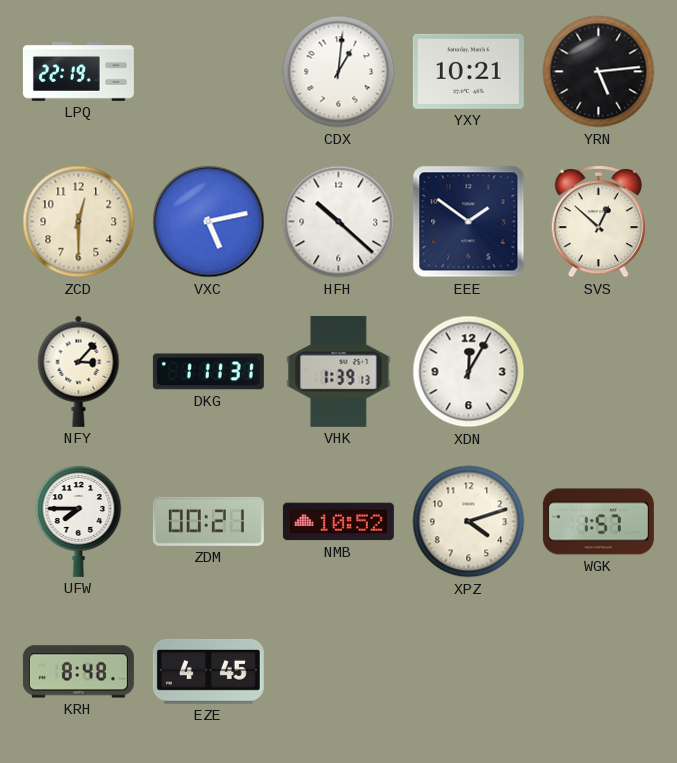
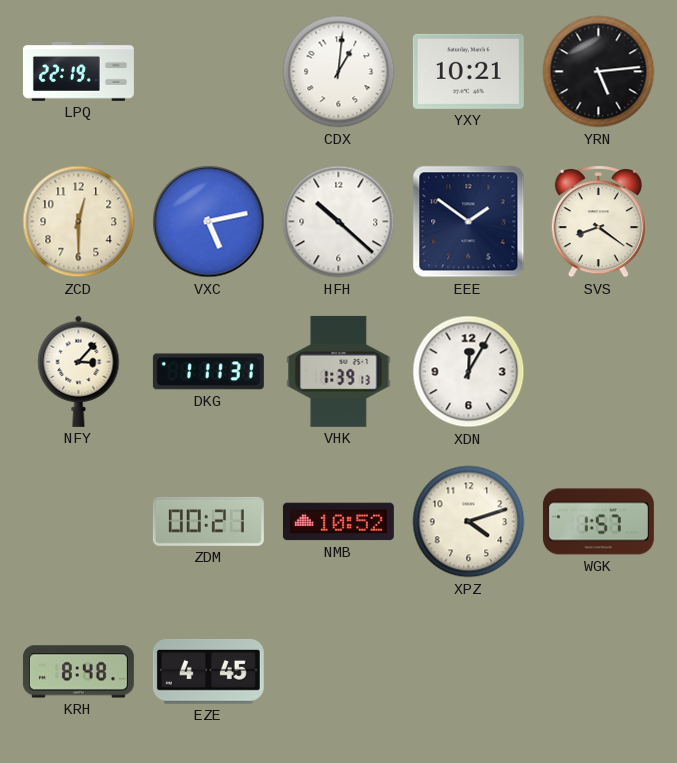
SVS: 12:52 -> 8:21
UFW: 7:45 -> none
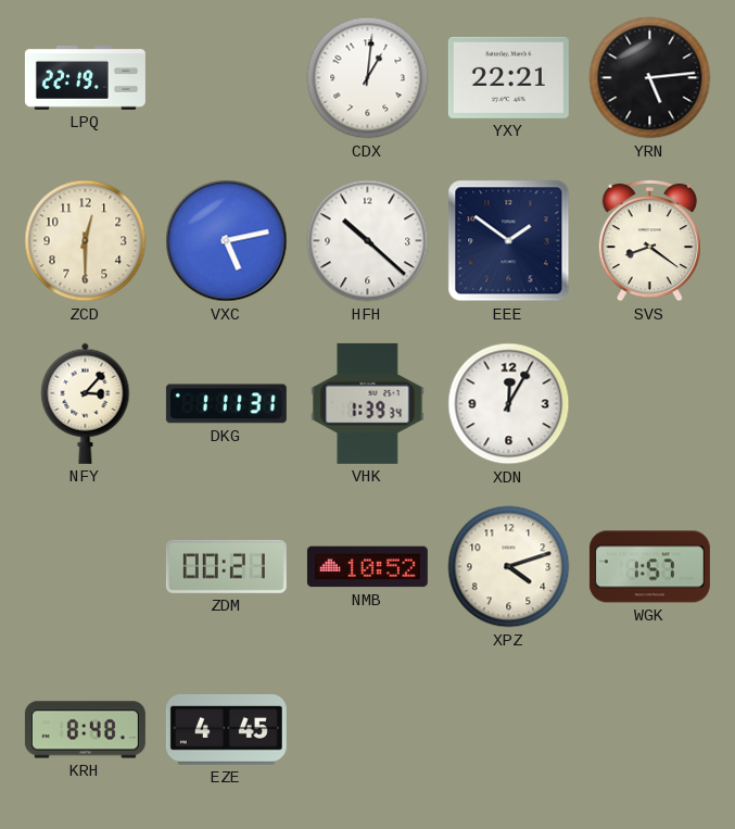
YXY: 10:21 -> 22:21
VHK: 1:39:13 -> 1:39:34
